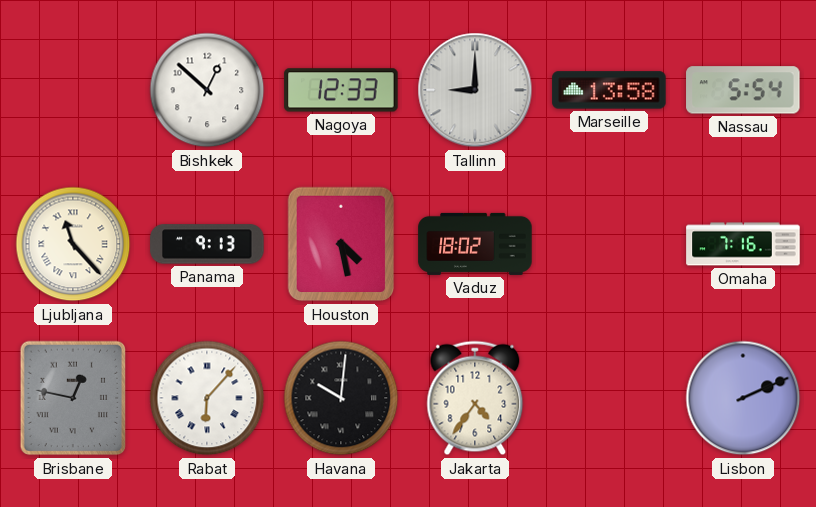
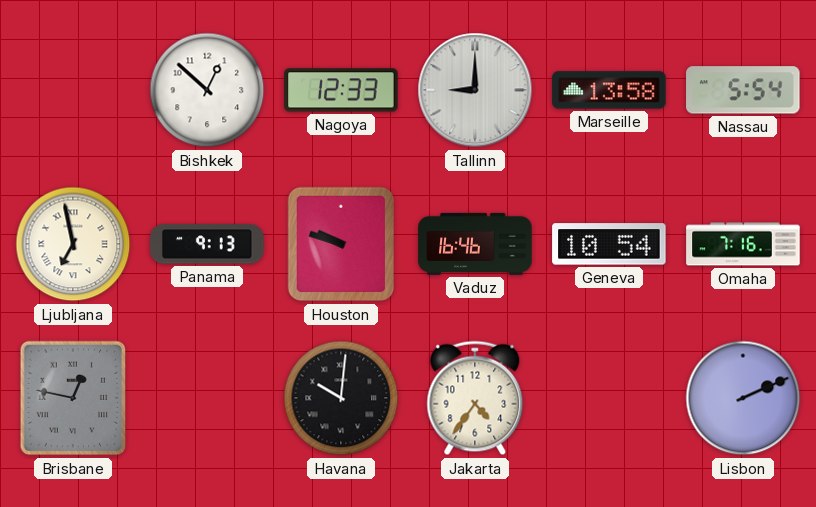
Ljubljana: 11:23 -> 6:58
Houston: 4:28 -> 9:48
Vaduz: 18:02 -> 16:46
Geneva: none -> 10:54
Rabat: 6:07 -> none
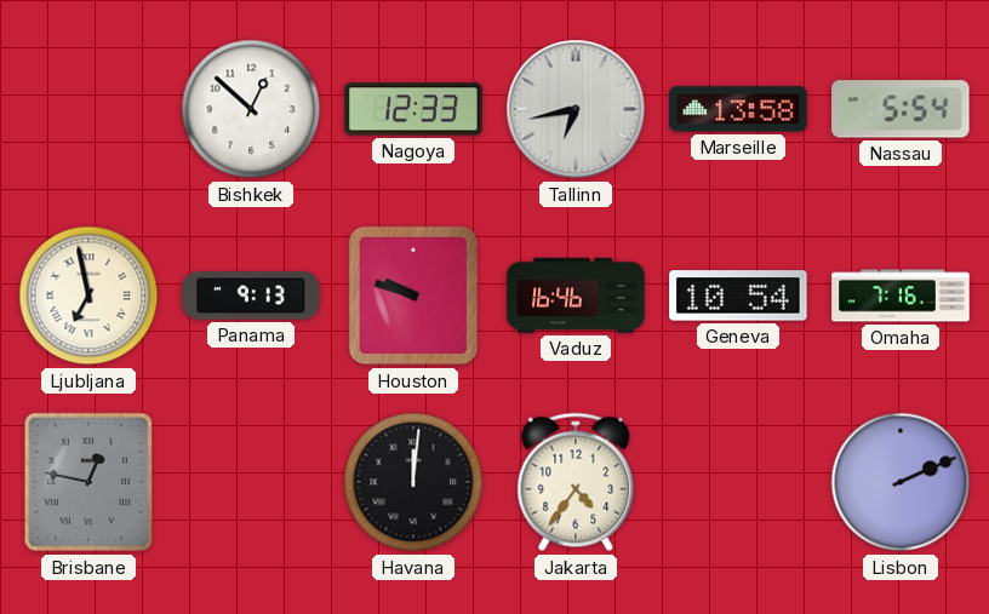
Tallinn: 9:00 -> 6:43
Havana: 10:01 -> 12:01
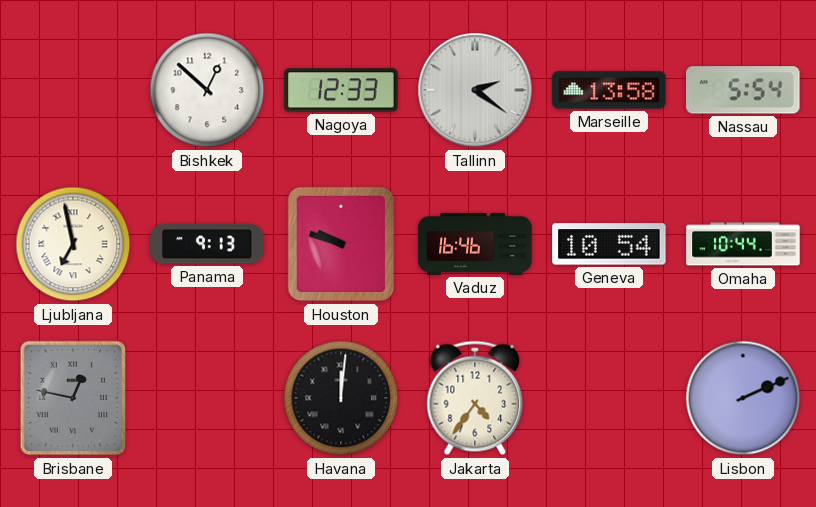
Tallinn: 6:43 -> 2:21
Omaha: 7:16 -> 10:44
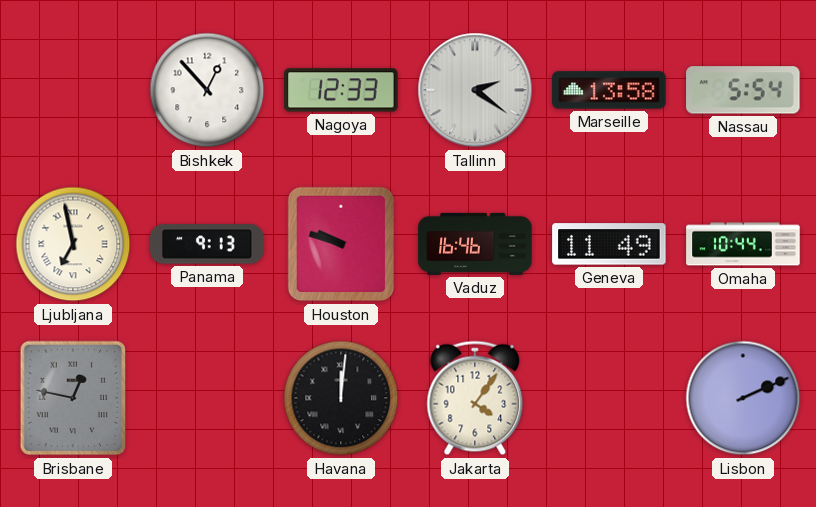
Bishkek: 12:52 -> 12:53
Geneva: 10:54 -> 11:49
Jakarta: 4:36 -> 4:06
